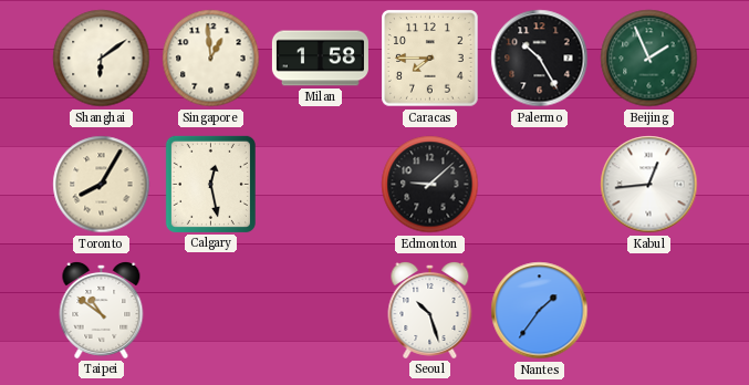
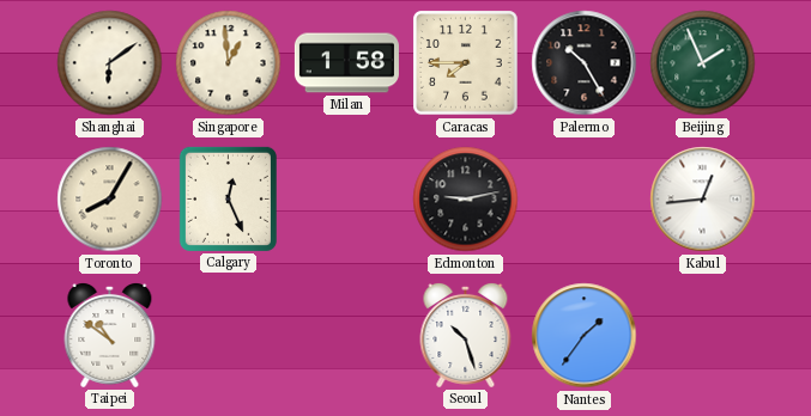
Calgary: 12:28 -> 12:26
Edmonton: 9:08 -> 9:13
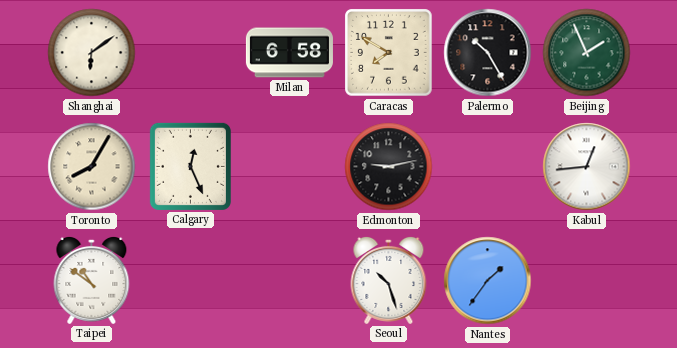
Singapore: 12:59 -> none
Milan: 1:58 -> 6:58
Caracas: 7:45 -> 7:50
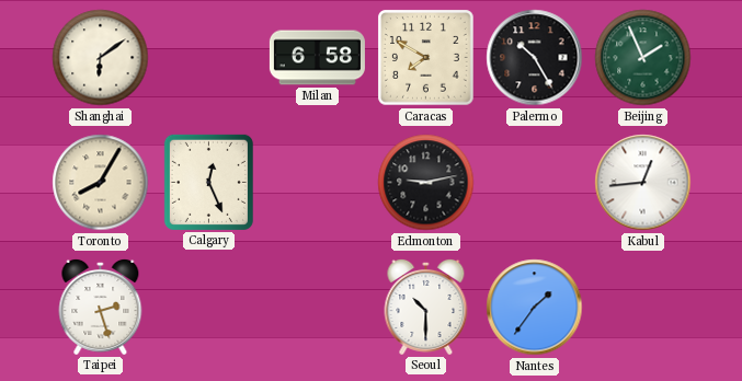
Taipei: 10:51 -> 2:27
Seoul: 10:27 -> 10:30
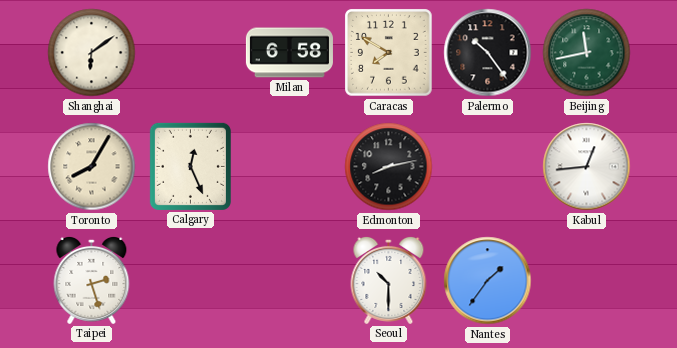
Palermo: 10:25 -> 10:24
Beijing: 1:56 -> 11:43
Edmonton: 9:13 -> 8:13
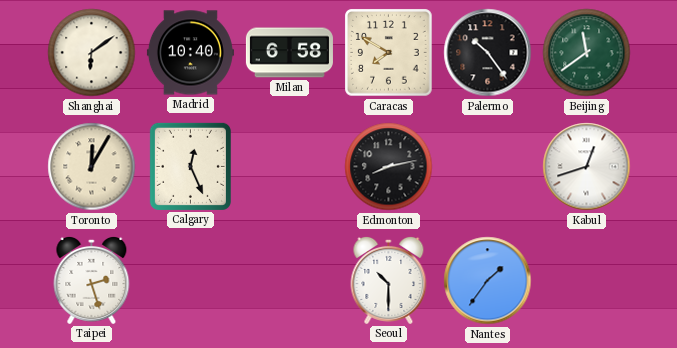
Madrid: none -> 10:40
Beijing: 11:43 -> 11:39
Toronto: 8:05 -> 12:05
Kabul: 12:44 -> 12:42
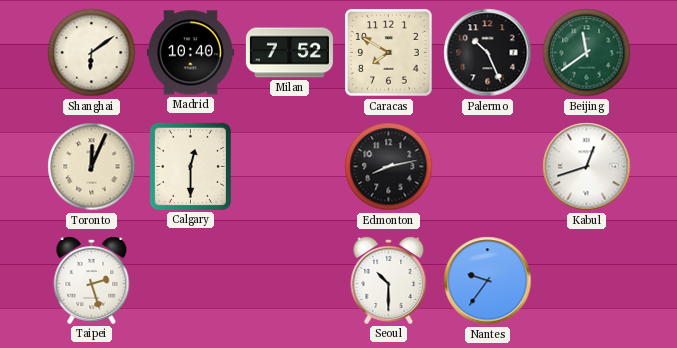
Milan: 6:58 -> 7:52
Palermo: 10:24 -> 10:26
Toronto: 12:05 -> 12:04
Calgary: 12:26 -> 12:30
Nantes: 1:36 -> 9:36
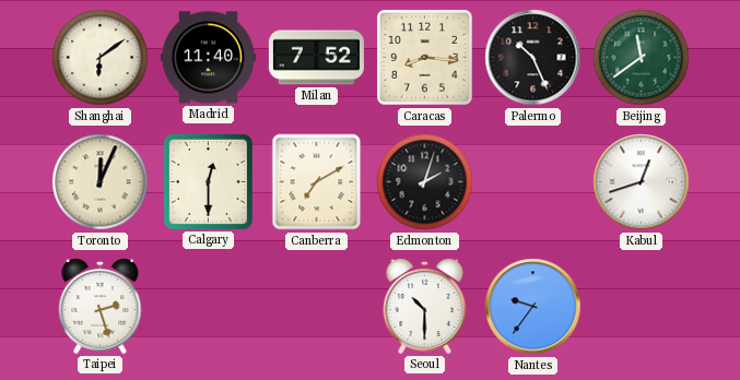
Madrid: 10:40 -> 11:40
Caracas: 7:50 -> 8:16
Canberra: none -> 7:10
Edmonton: 8:13 -> 2:03
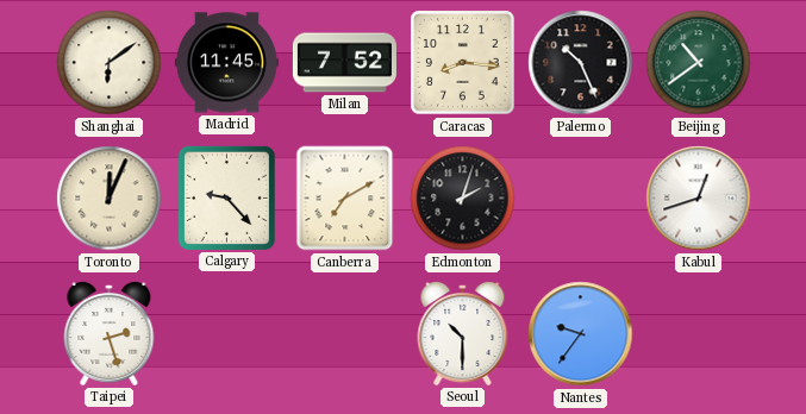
Madrid: 11:40 -> 11:45
Beijing: 11:39 -> 10:39
Calgary: 12:30 -> 9:23
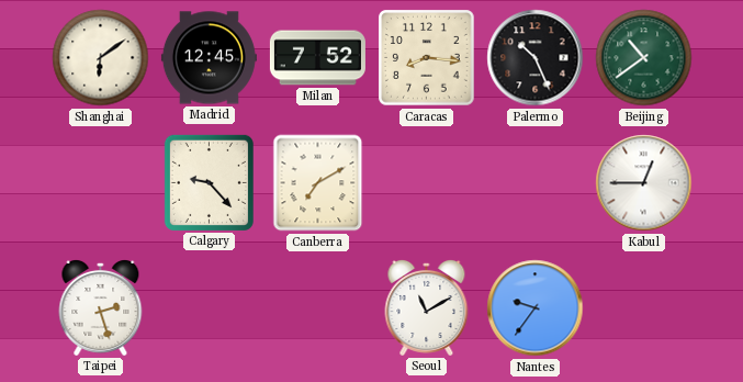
Madrid: 11:45 -> 12:45
Toronto: 12:04 -> none
Edmonton: 2:03 -> none
Kabul: 12:42 -> 12:45
Seoul: 10:30 -> 11:10
